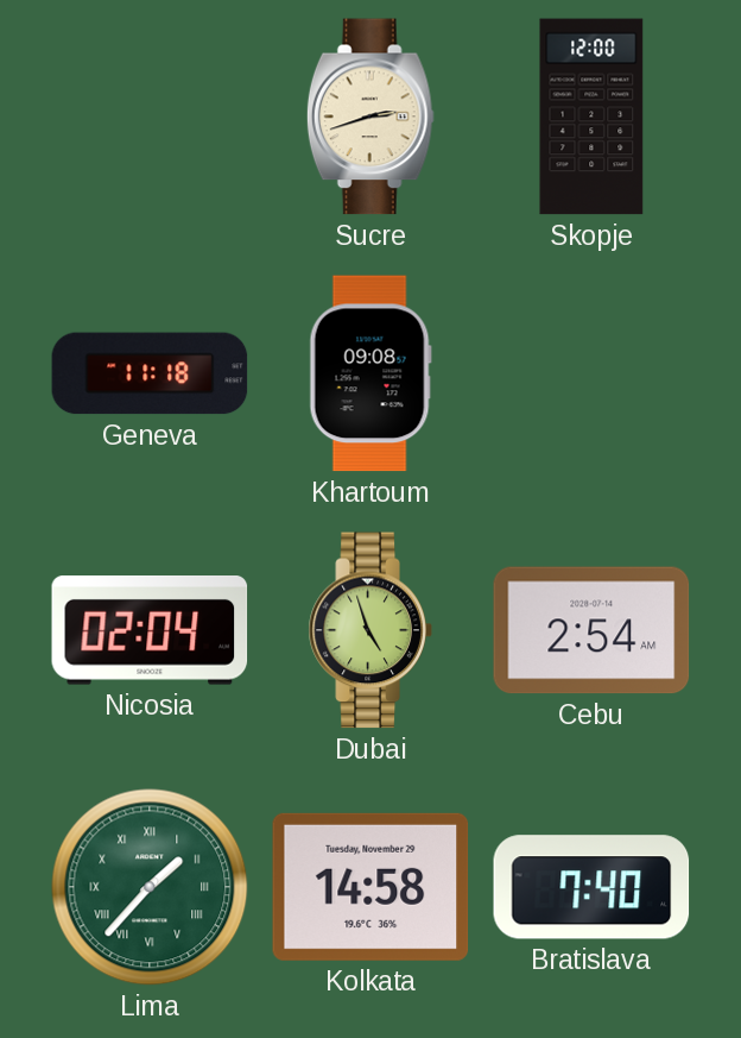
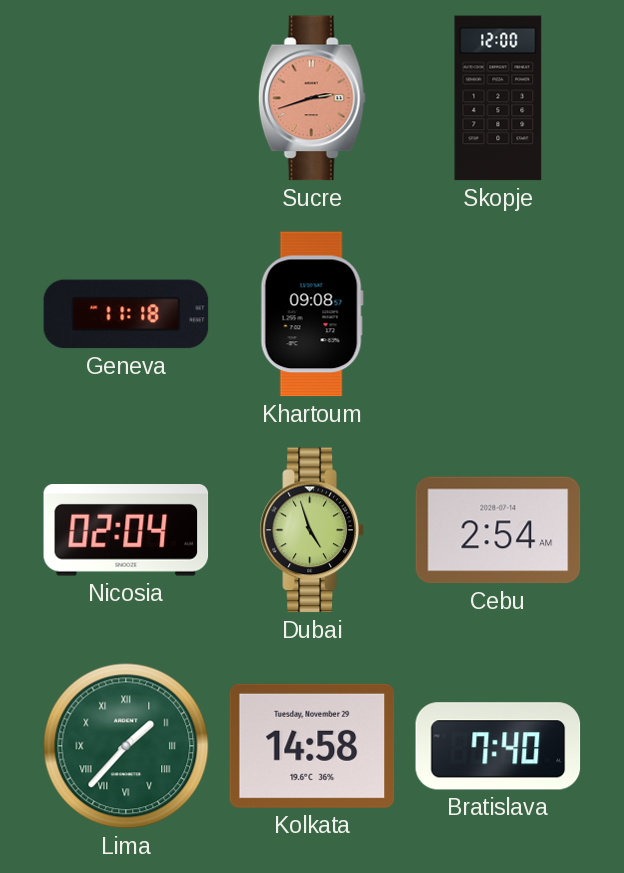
Sucre dial: cream -> salmon
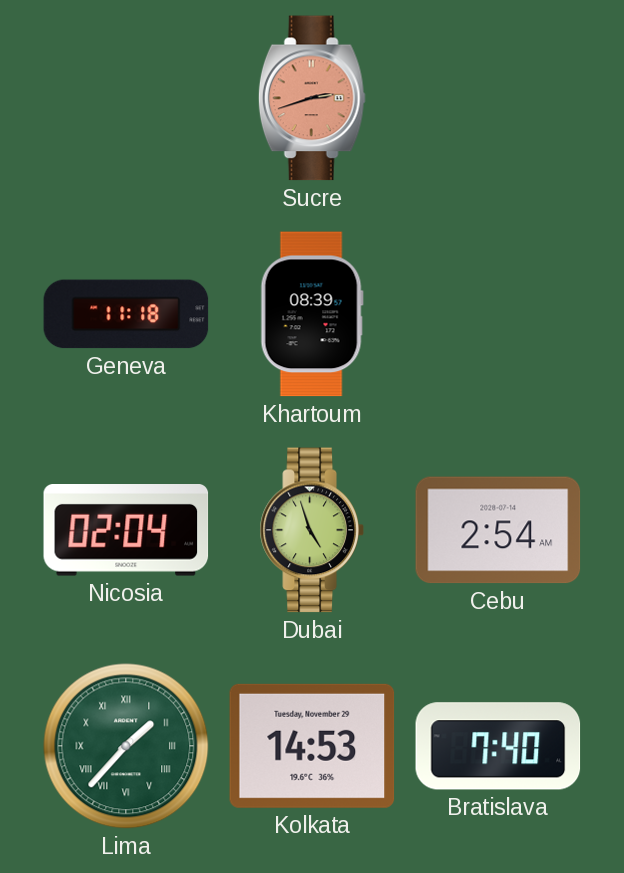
Skopje: 12:00 -> none
Khartoum: 09:08 -> 08:39
Kolkata: 14:58 -> 14:53
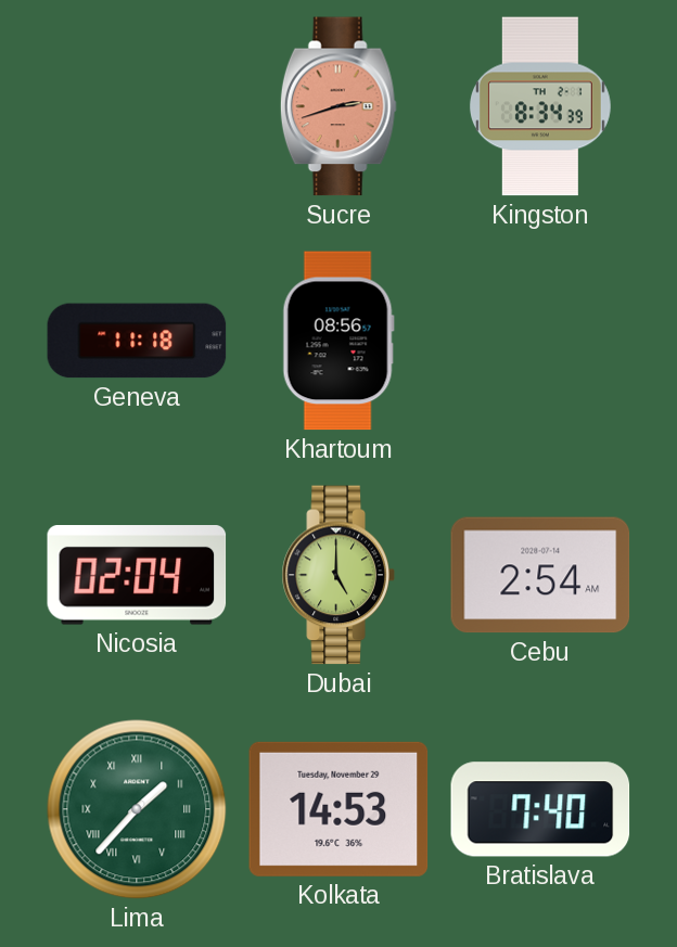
Kingston: none -> 8:34
Khartoum: 08:39 -> 08:56
Dubai: 4:57 -> 5:00
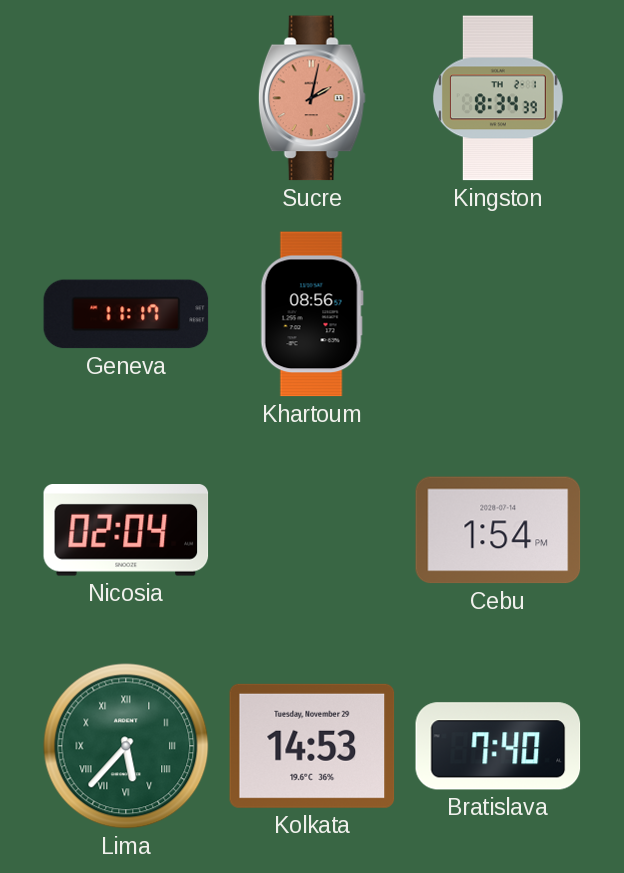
Sucre: 2:42 -> 2:02
Geneva: 11:18 -> 11:17
Dubai: 5:00 -> none
Cebu: 2:54 -> 1:54
Lima: 1:37 -> 5:37
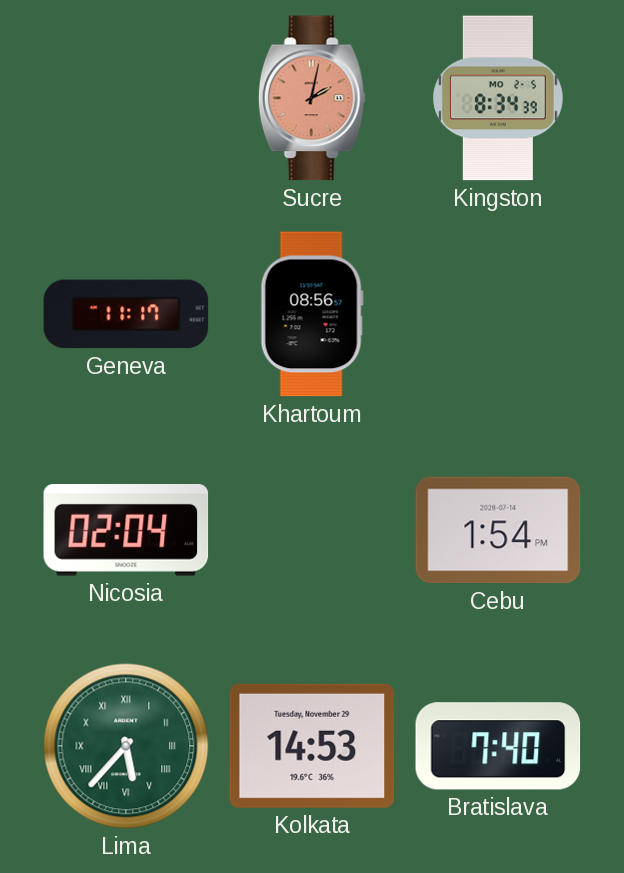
Kingston date: TH 2-1 -> MO 2-5
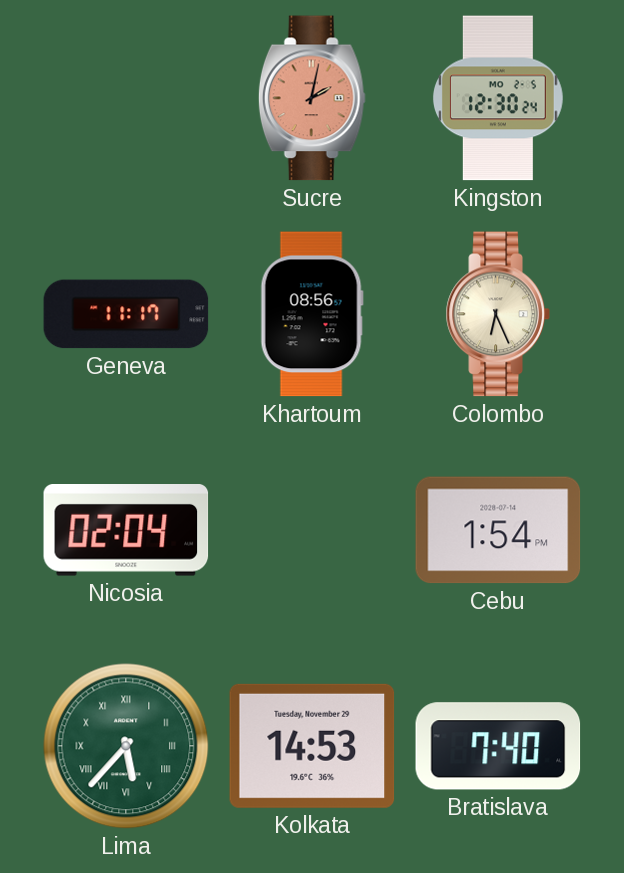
Kingston: 8:34 -> 12:30
Colombo: none -> 6:26
